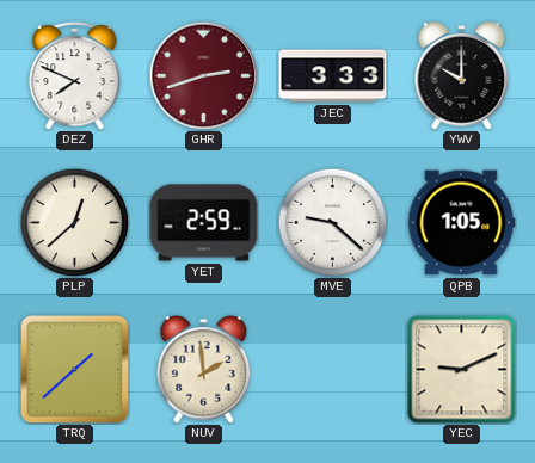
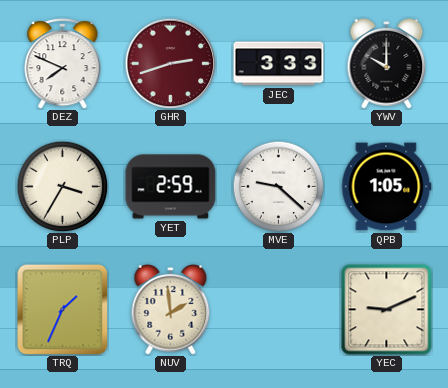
PLP: 12:38 -> 3:35
TRQ: 1:38 -> 1:34
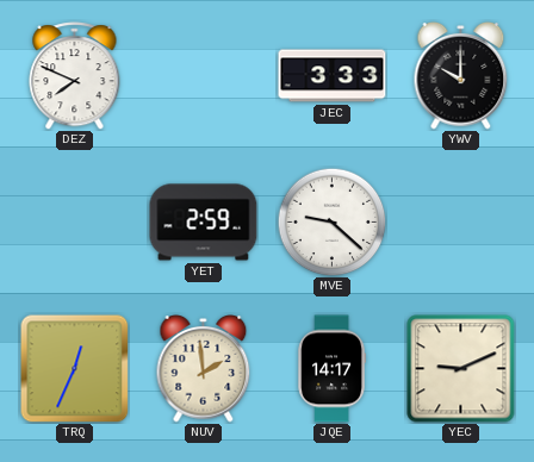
GHR: 2:42 -> none
PLP: 3:35 -> none
QPB: 1:05 -> none
TRQ: 1:34 -> 12:34
JQE: none -> 14:17
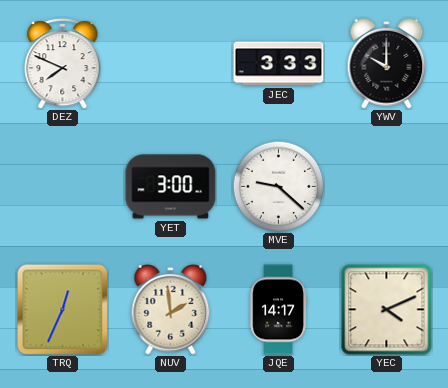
YET: 2:59 -> 3:00
YEC: 9:11 -> 4:11
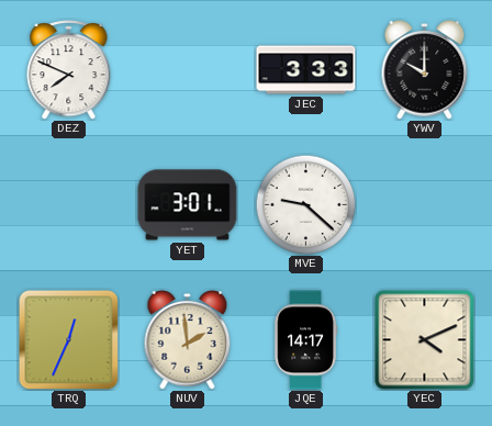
YET: 3:00 -> 3:01
